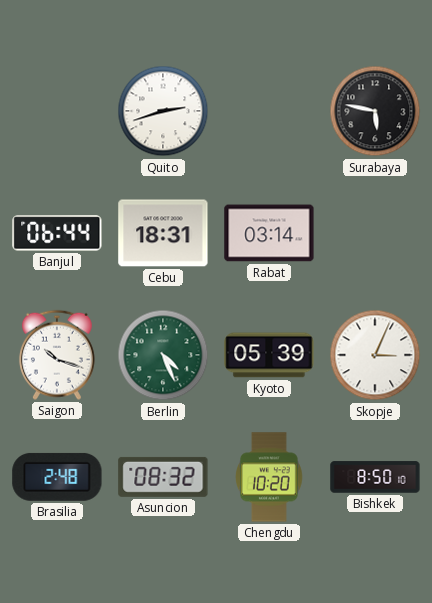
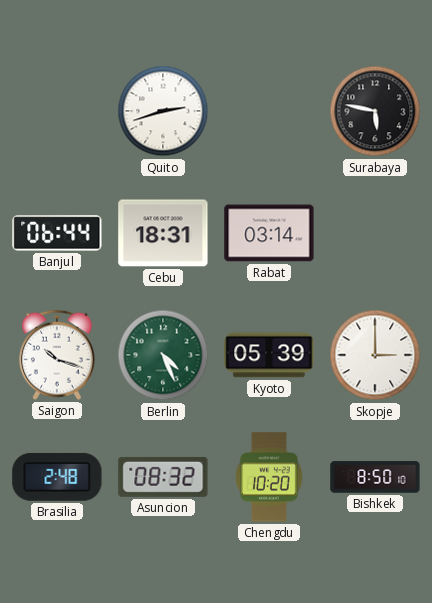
Skopje: 3:04 -> 3:00
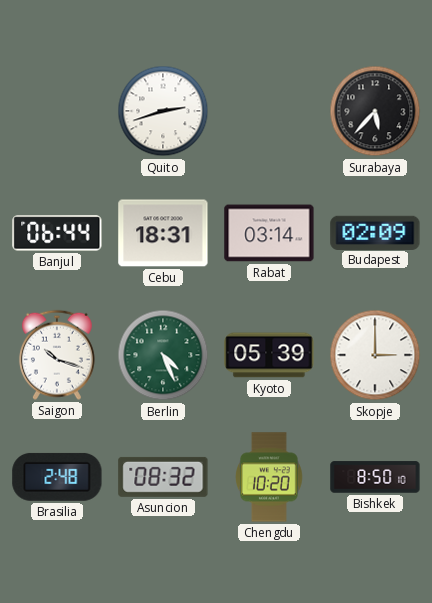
Surabaya: 5:47 -> 5:37
Budapest: none -> 02:09
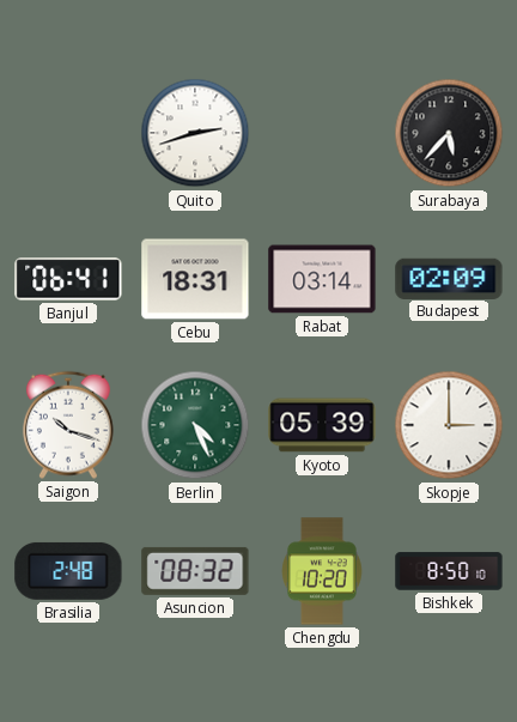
Banjul: 06:44 -> 06:41
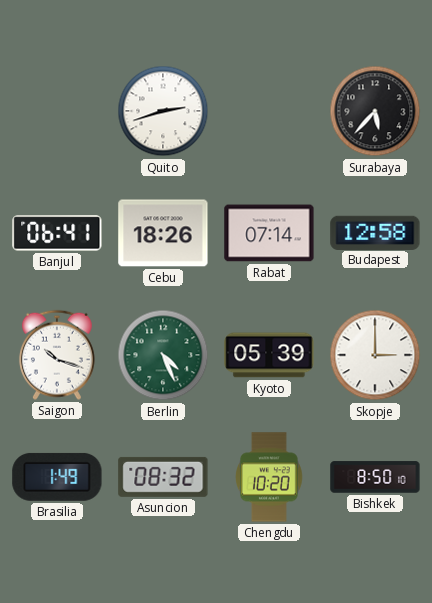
Cebu: 18:31 -> 18:26
Rabat: 03:14 -> 07:14
Budapest: 02:09 -> 12:58
Brasilia: 2:48 -> 1:49
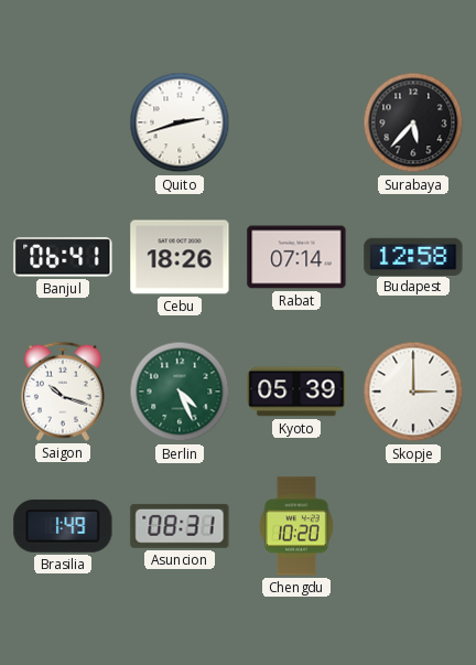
Asuncion: 08:32 -> 08:31
Bishkek: 8:50 -> none
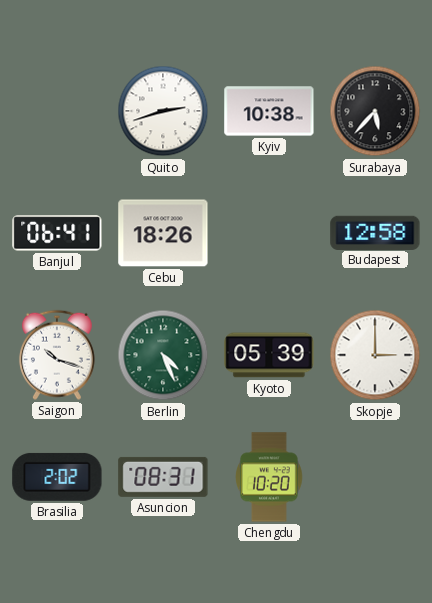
Kyiv: none -> 10:38
Rabat: 07:14 -> none
Brasilia: 1:49 -> 2:02
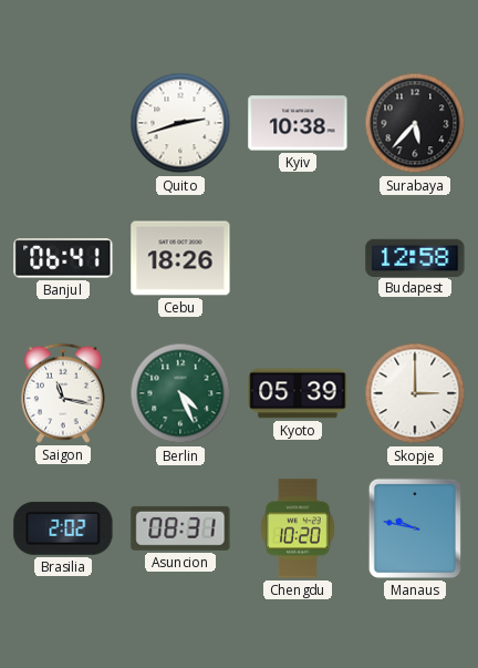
Saigon: 10:18 -> 11:17
Manaus: none -> 9:47
